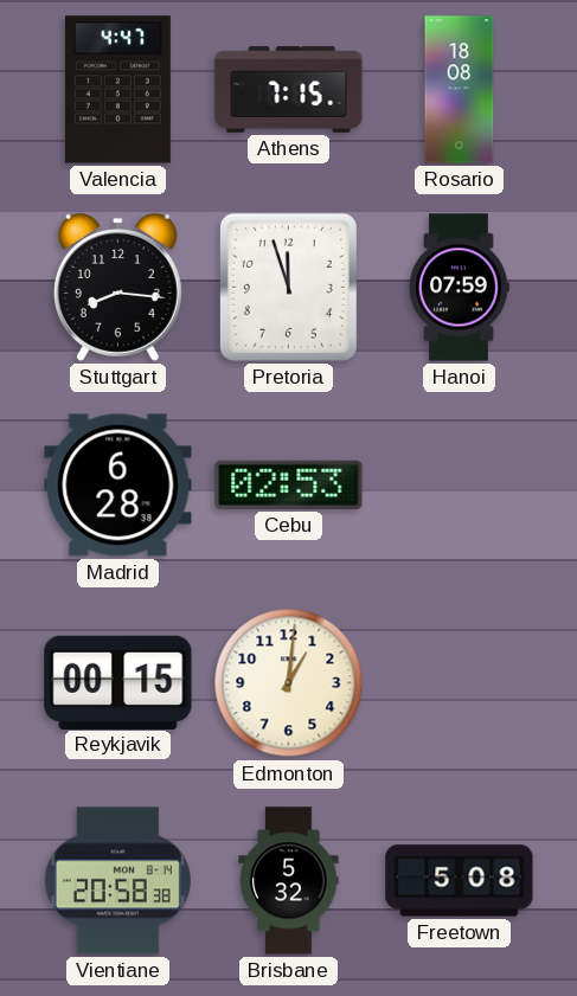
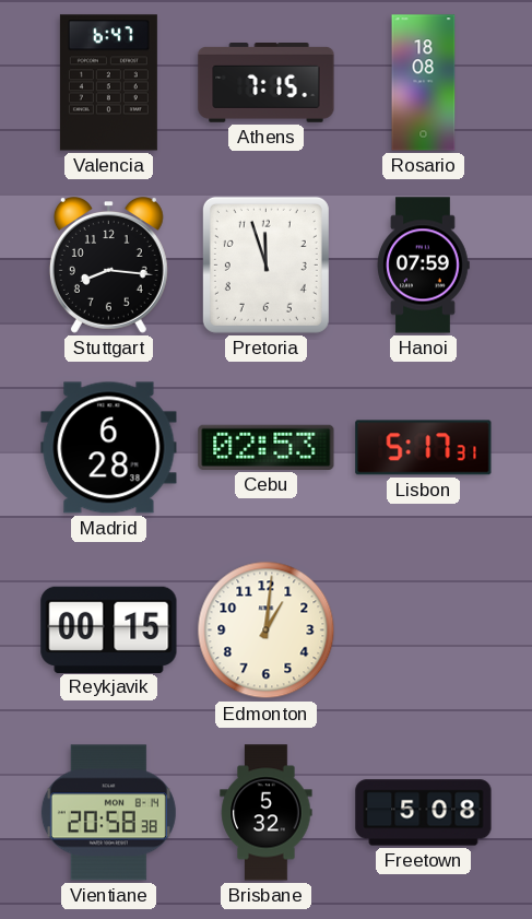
Valencia: 4:47 -> 6:47
Lisbon: none -> 5:17
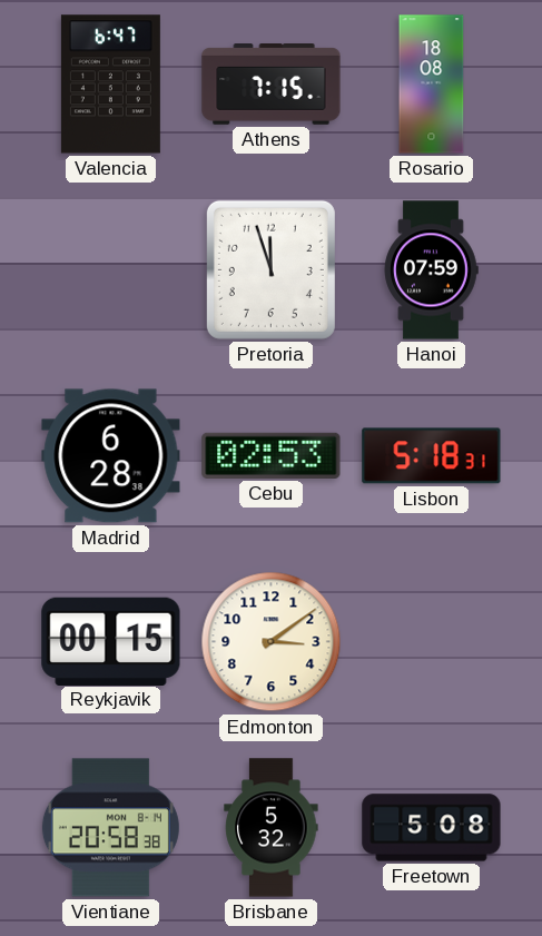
Stuttgart: 8:16 -> none
Lisbon: 5:17 -> 5:18
Edmonton: 1:01 -> 3:09
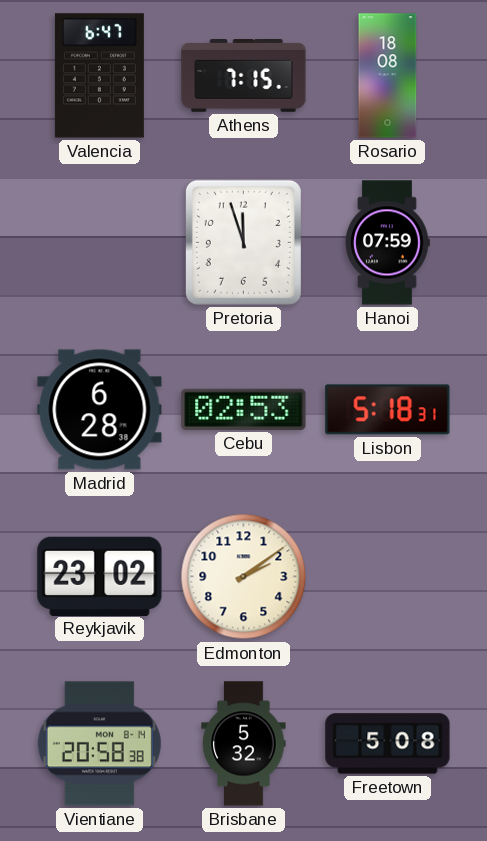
Reykjavik: 00:15 -> 23:02
Edmonton: 3:09 -> 2:09
